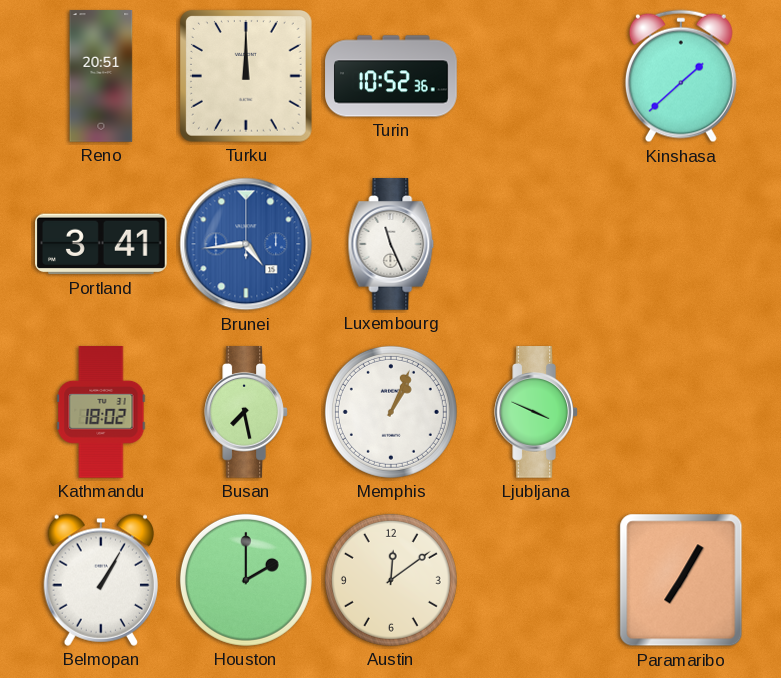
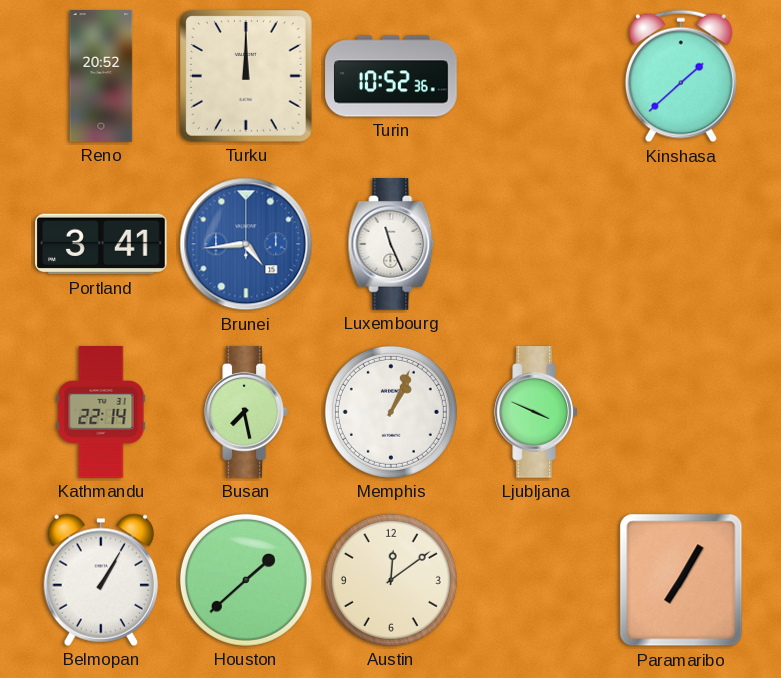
Reno: 20:51 -> 20:52
Kathmandu: 18:02 -> 22:14
Houston: 2:00 -> 1:38
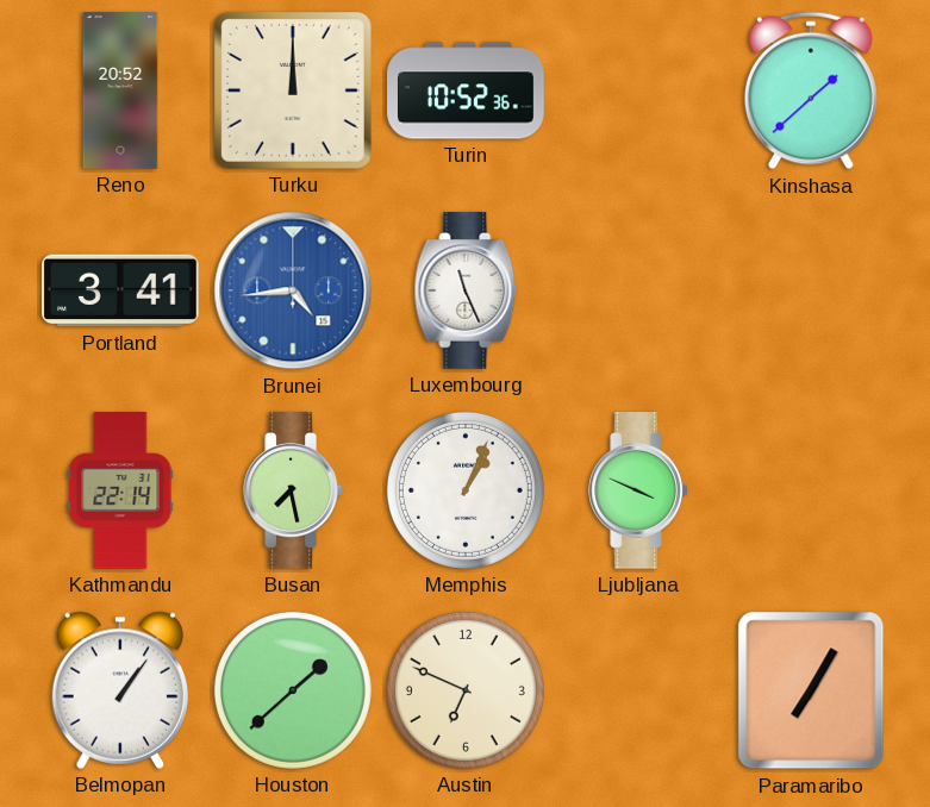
Belmopan: 1:05 -> 1:06
Austin: 12:09 -> 6:49
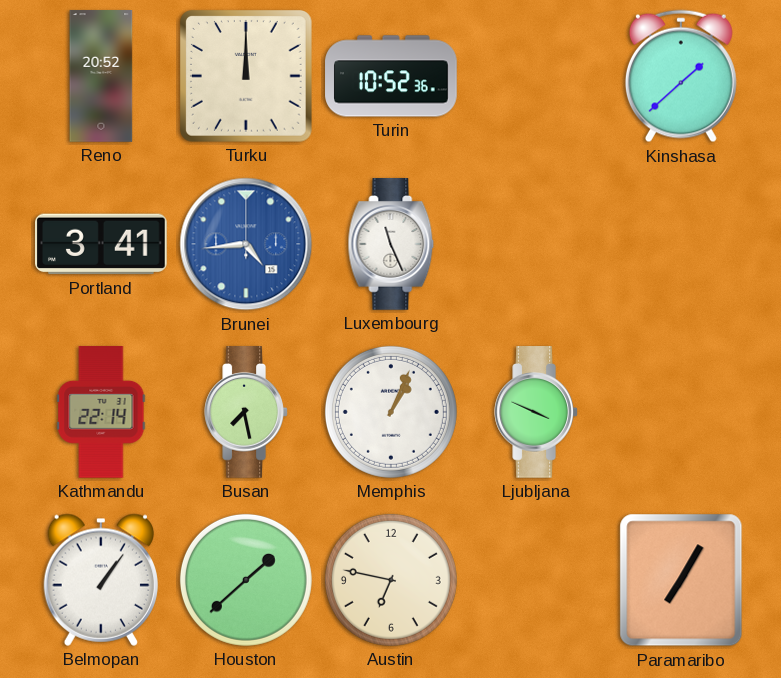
Austin: 6:49 -> 6:47
